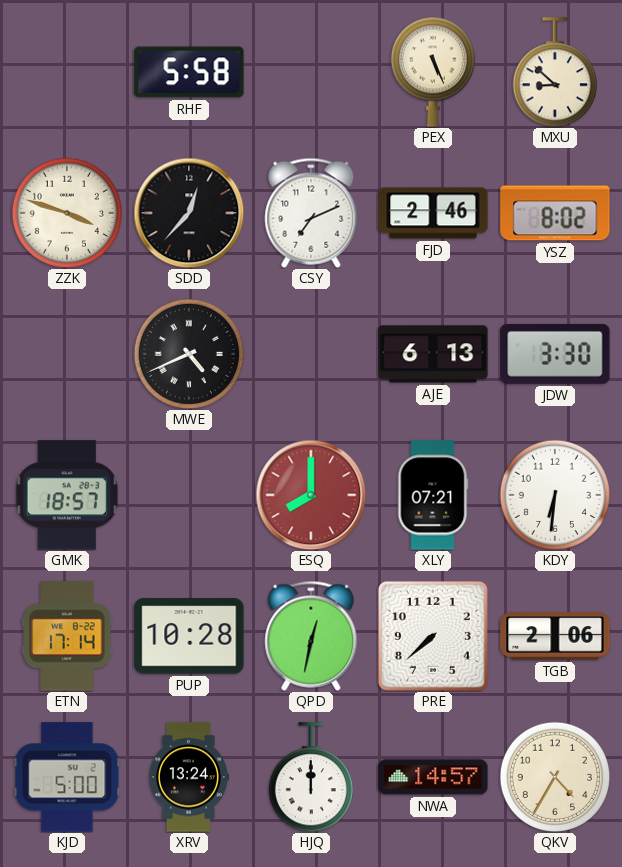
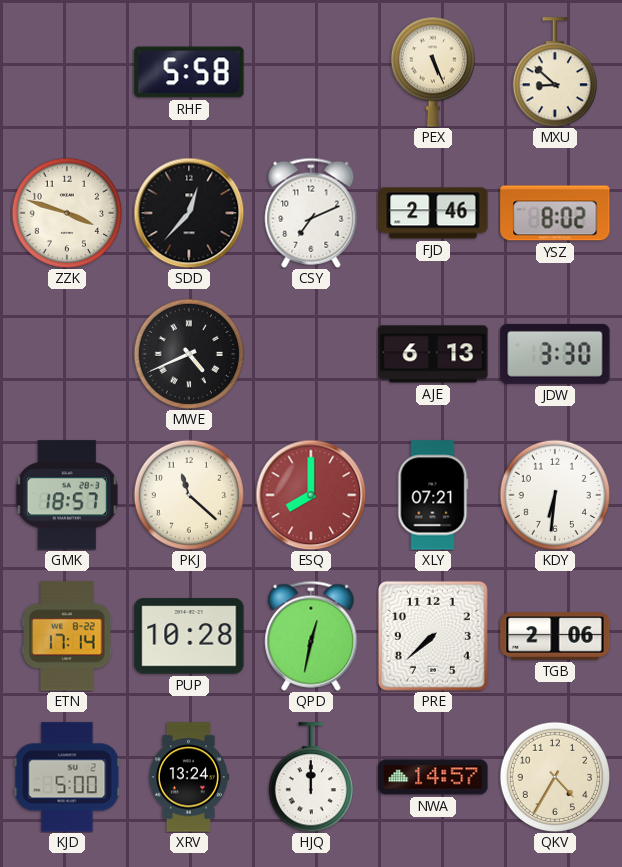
PKJ: none -> 11:22
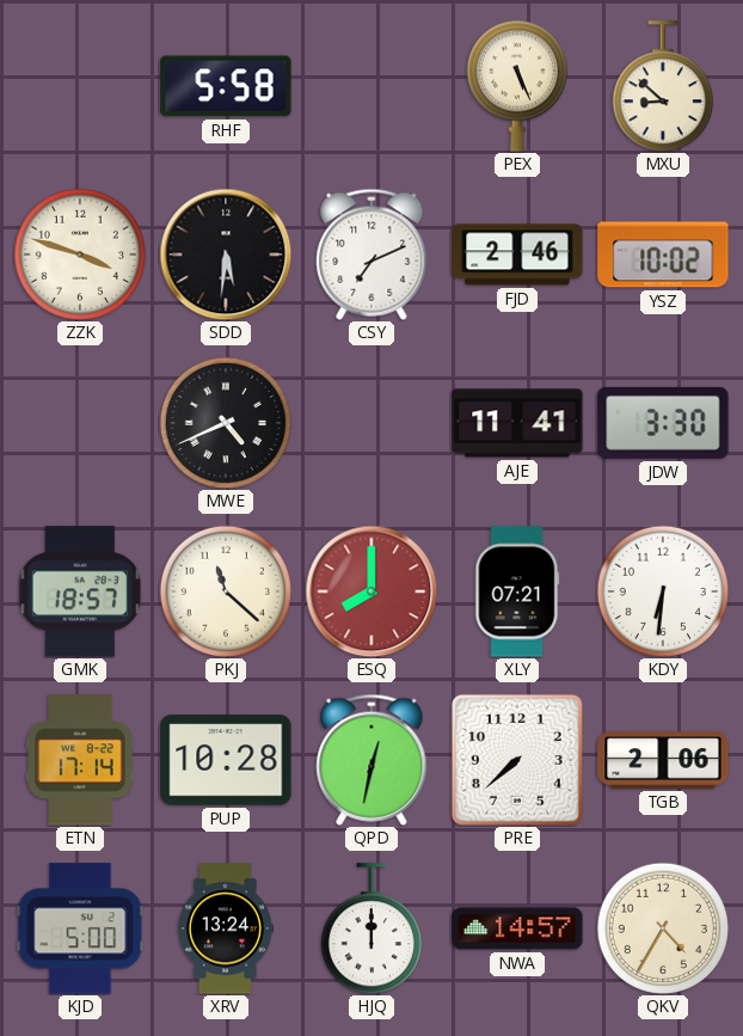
SDD: 12:37 -> 5:31
YSZ: 8:02 -> 10:02
AJE: 6:13 -> 11:41
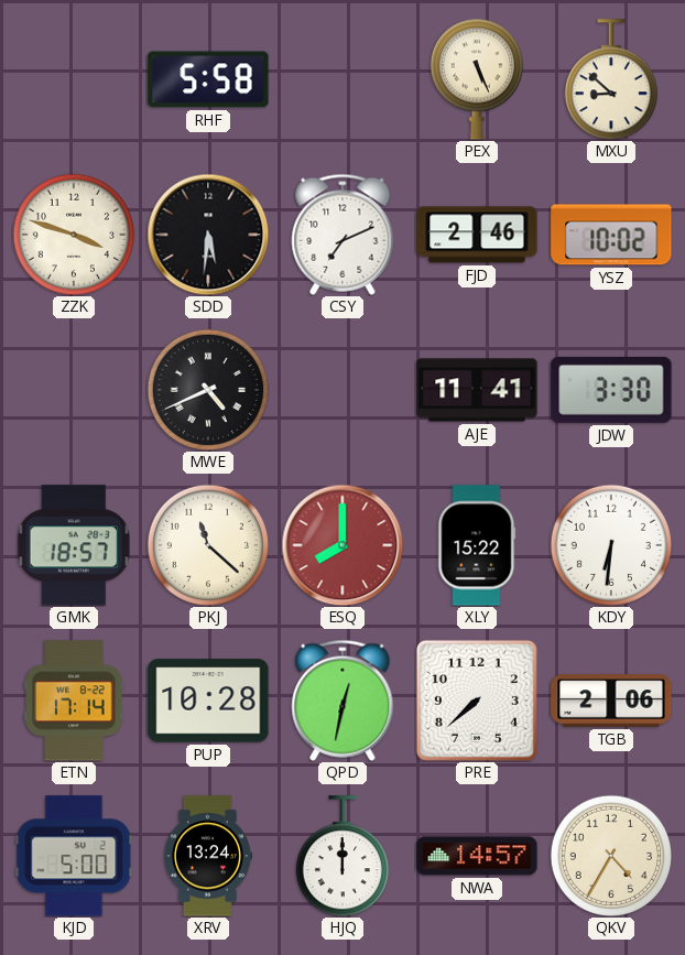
XLY: 07:21 -> 15:22
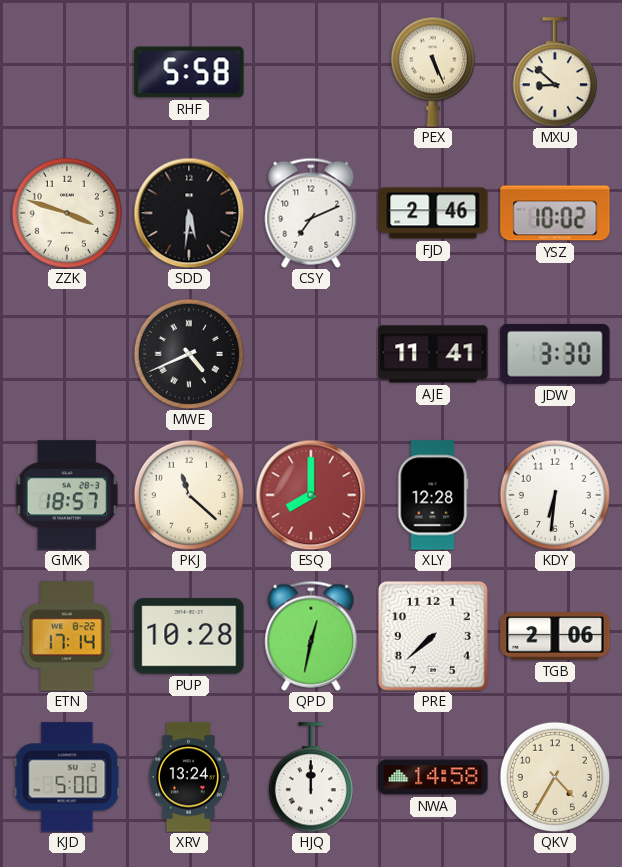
XLY: 15:22 -> 12:28
NWA: 14:57 -> 14:58
